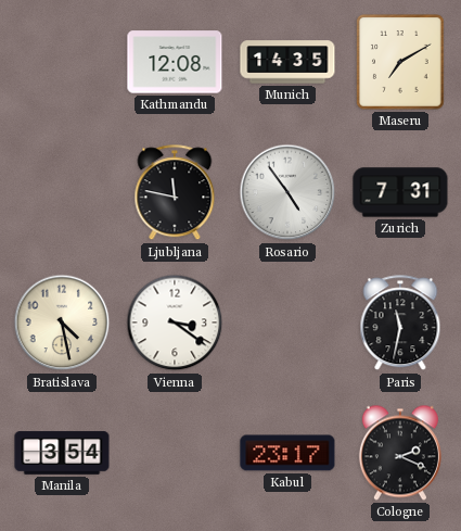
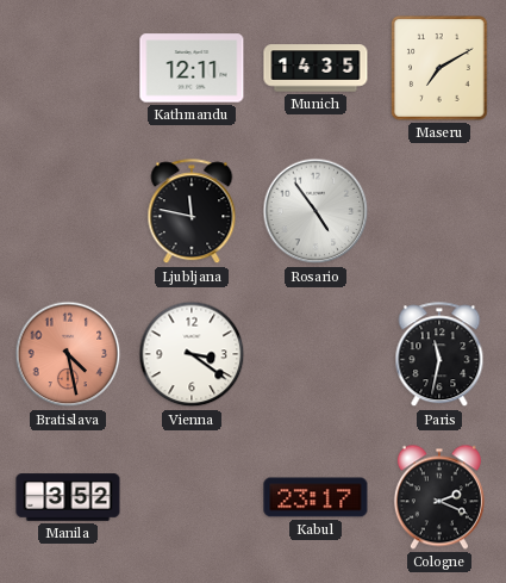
Kathmandu: 12:08 -> 12:11
Zurich: 7:31 -> none
Bratislava dial: cream -> salmon
Manila: 3:54 -> 3:52
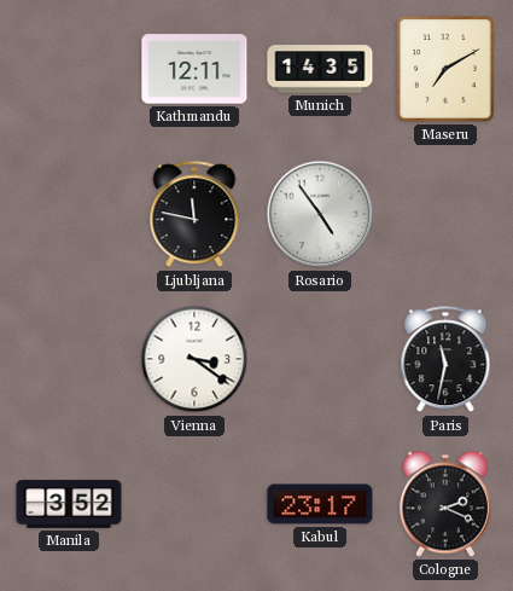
Bratislava: 4:28 -> none
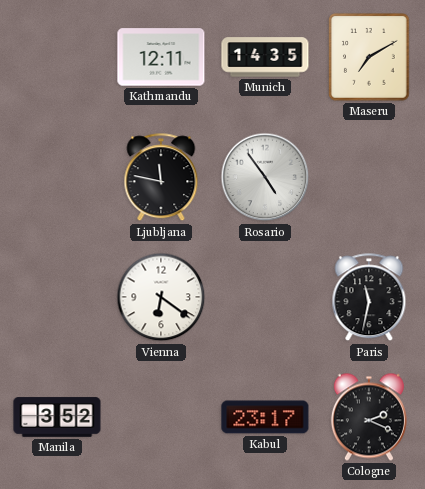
Vienna: 3:21 -> 6:21
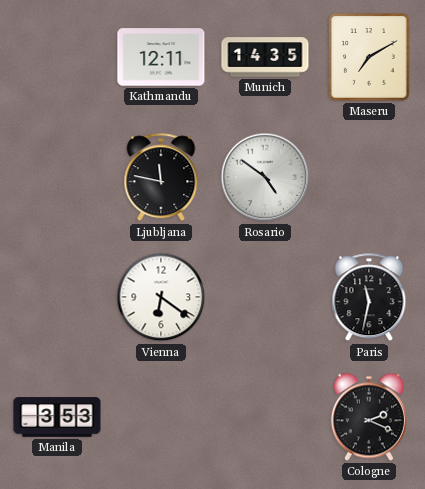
Rosario: 4:54 -> 4:51
Manila: 3:52 -> 3:53
Kabul: 23:17 -> none
